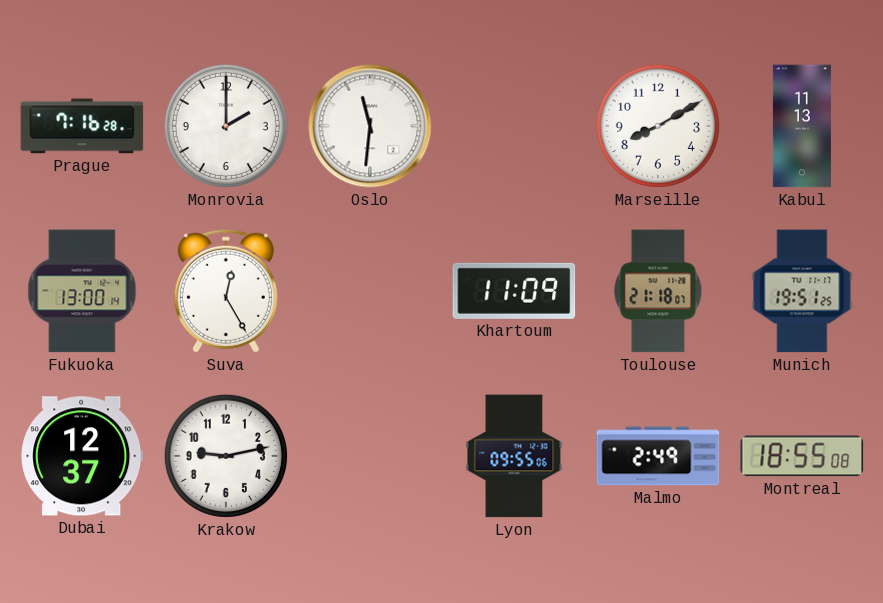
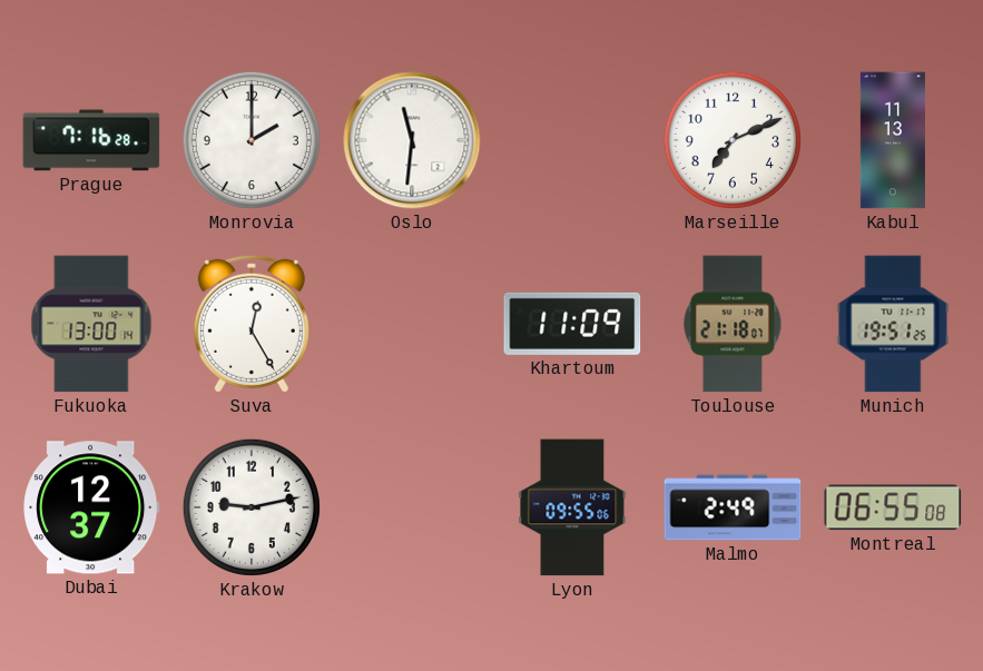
Marseille: 8:10 -> 7:11
Montreal: 18:55 -> 06:55
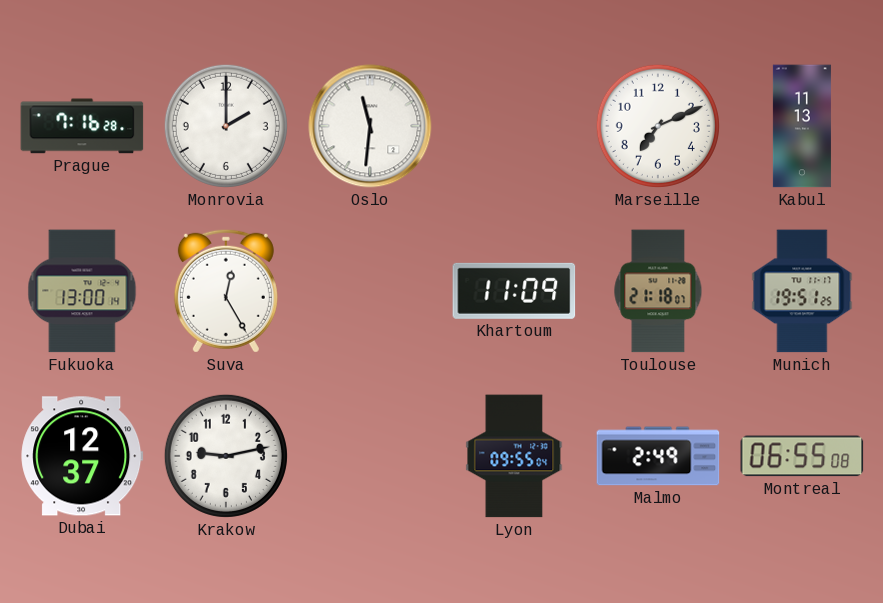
Lyon: 09:55:06 -> 09:55:04
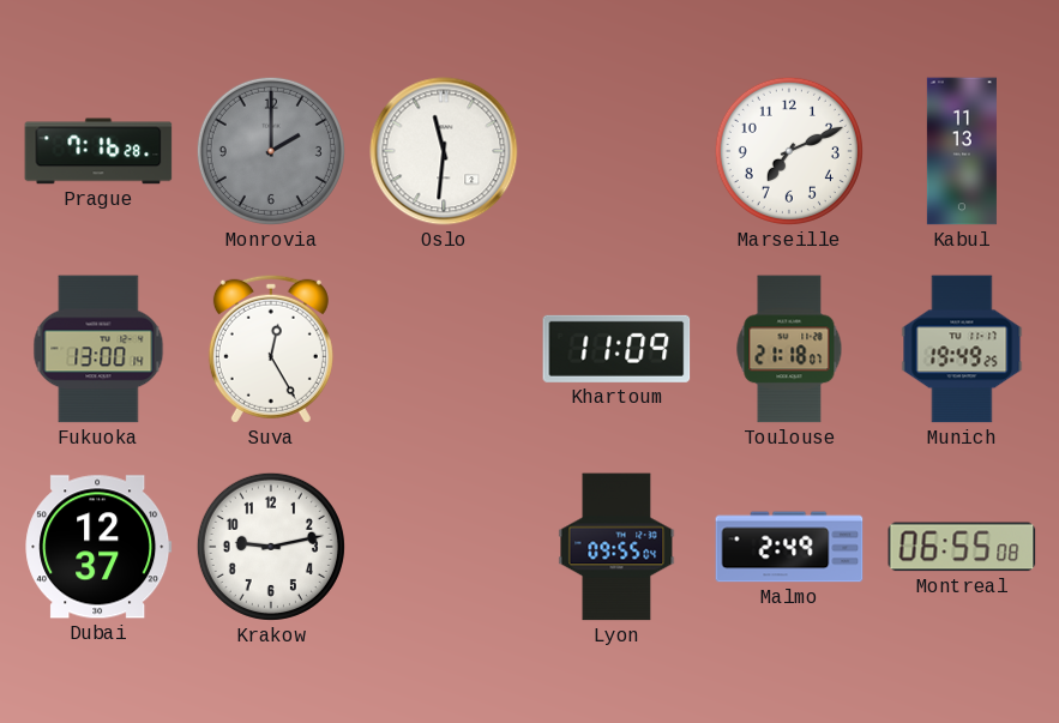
Monrovia dial: white -> grey
Munich: 19:51 -> 19:49
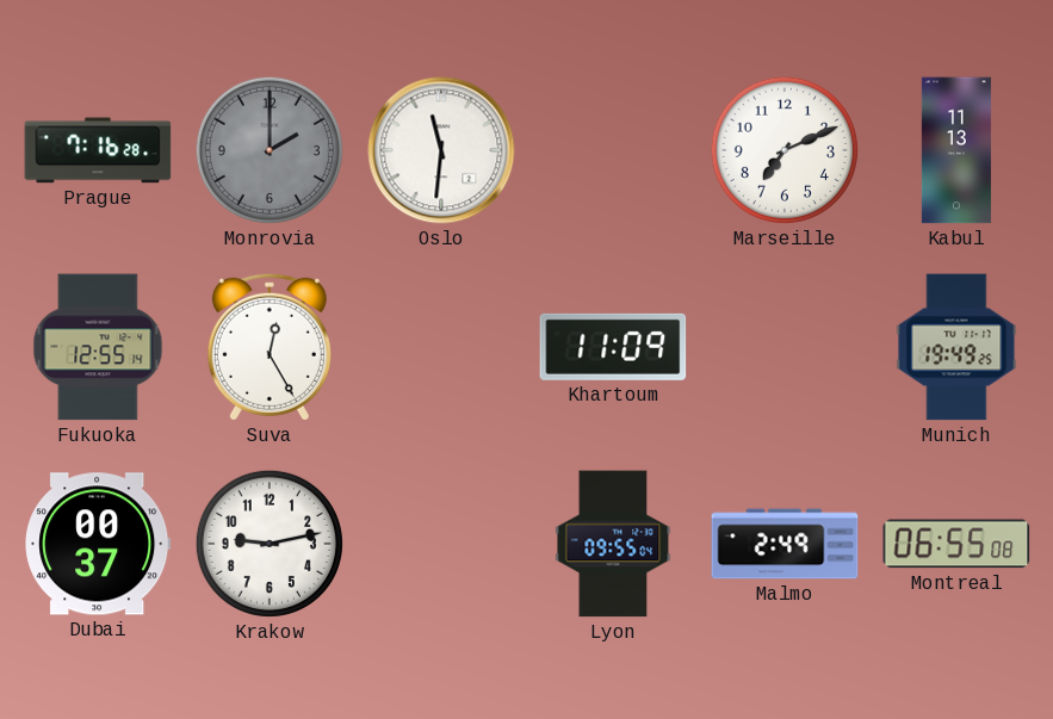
Fukuoka: 13:00 -> 12:55
Toulouse: 21:18 -> none
Dubai: 12:37 -> 00:37
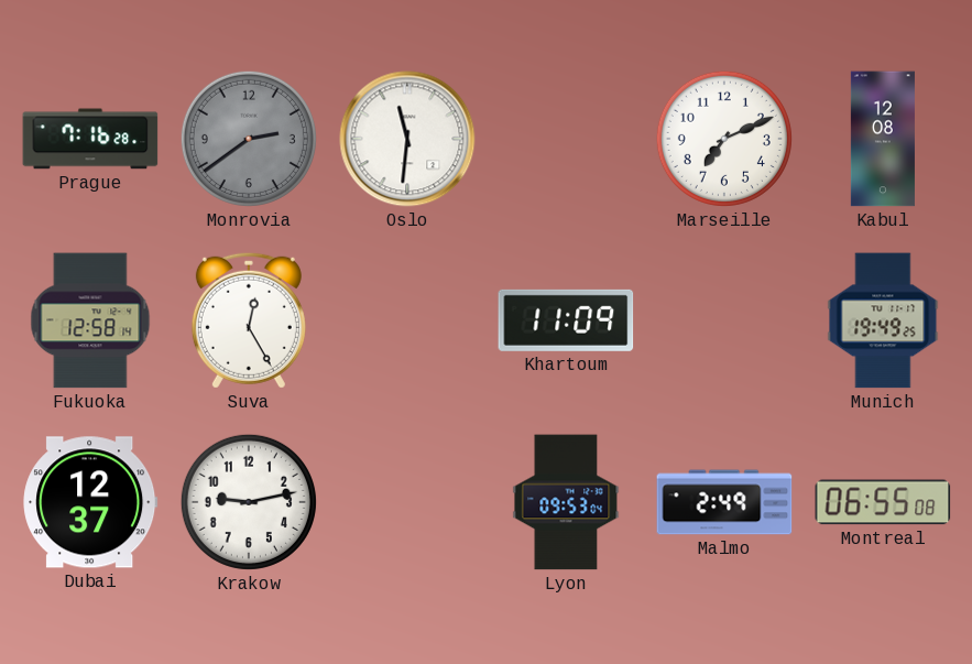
Monrovia: 2:00 -> 2:39
Kabul: 11:13 -> 12:08
Fukuoka: 12:55 -> 12:58
Dubai: 00:37 -> 12:37
Lyon: 09:55 -> 09:53
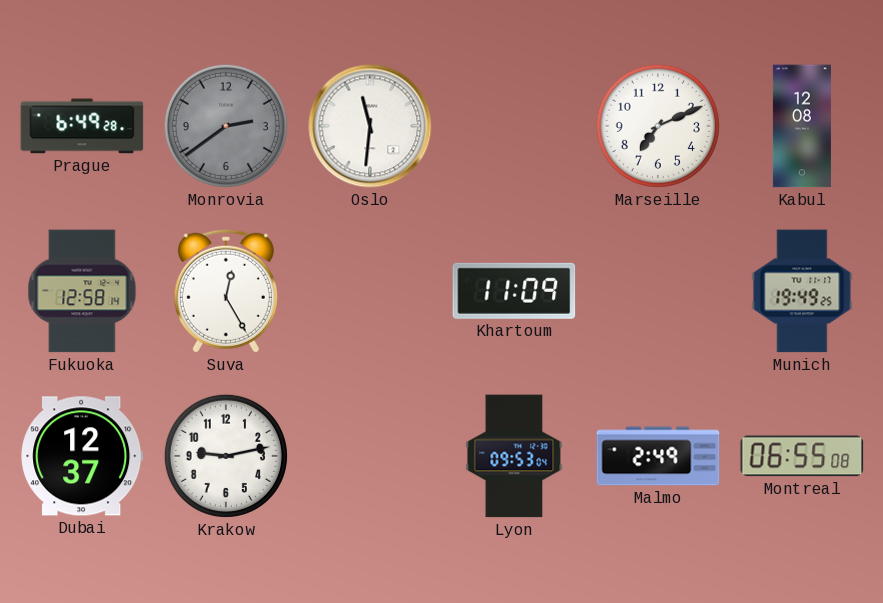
Prague: 7:16 -> 6:49
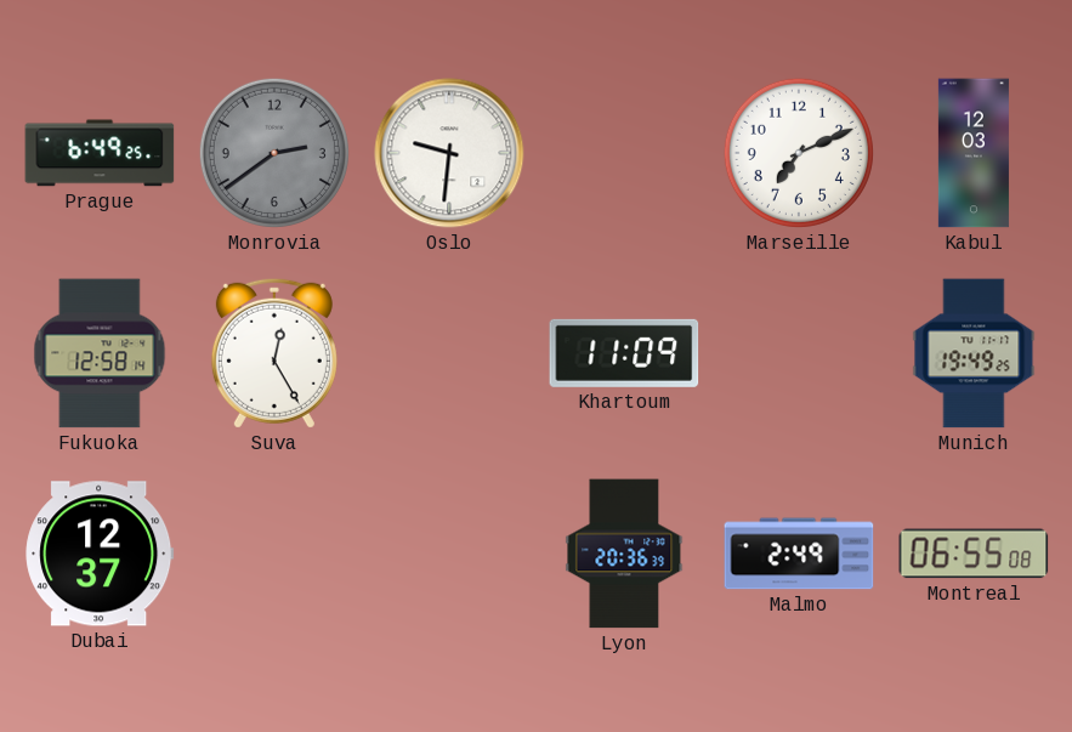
Prague: 6:49:28 -> 6:49:25
Oslo: 11:31 -> 9:31
Kabul: 12:08 -> 12:03
Krakow: 9:13 -> none
Lyon: 09:53 -> 20:36
